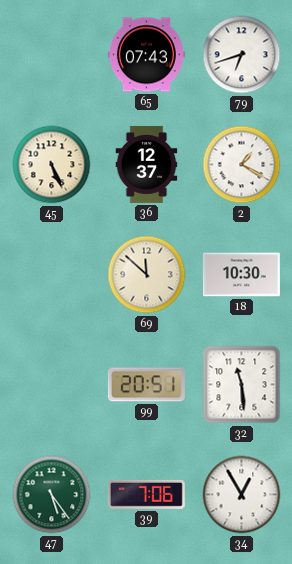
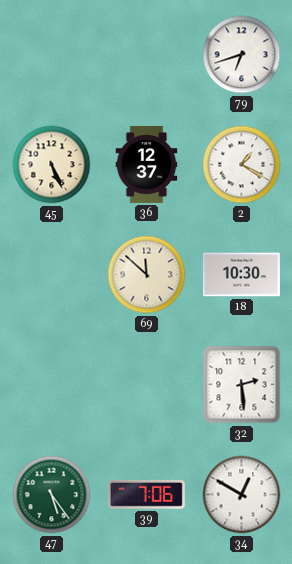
65: 07:43 -> none
99: 20:51 -> none
32: 11:29 -> 2:29
34: 12:55 -> 12:50
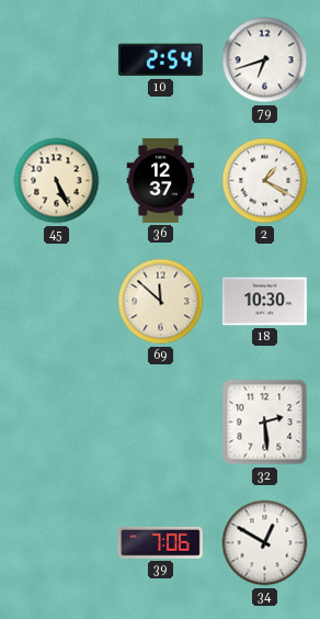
10: none -> 2:54
47: 5:24 -> none
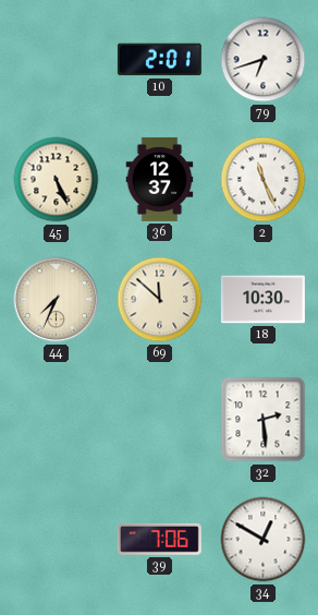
10: 2:54 -> 2:01
2: 1:20 -> 11:26
44: none -> 7:34
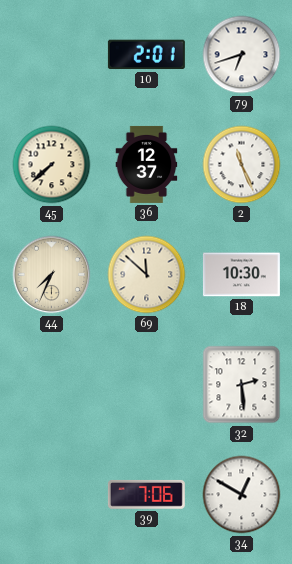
45: 5:26 -> 7:38
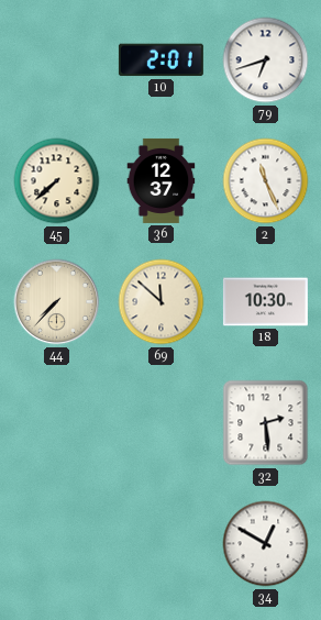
44: 7:34 -> 7:37
39: 7:06 -> none
